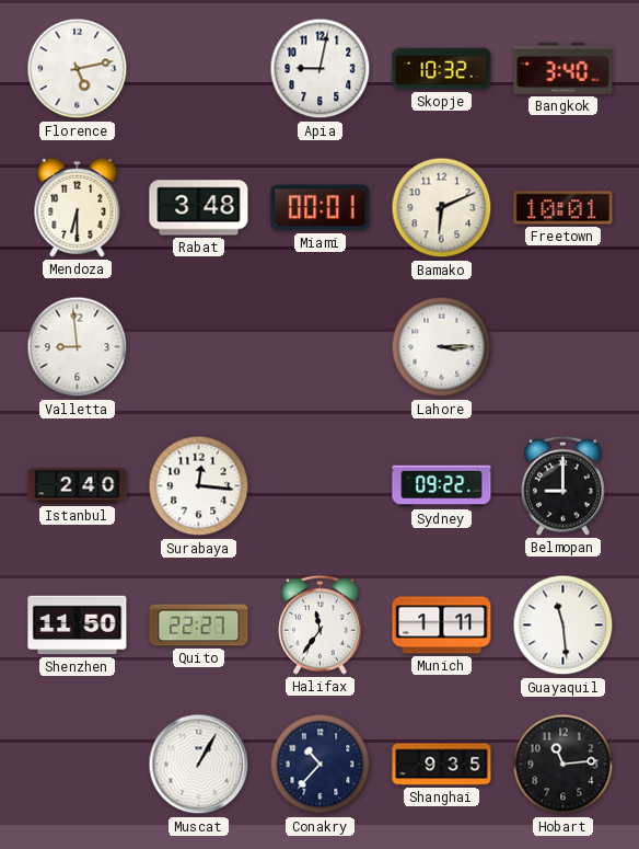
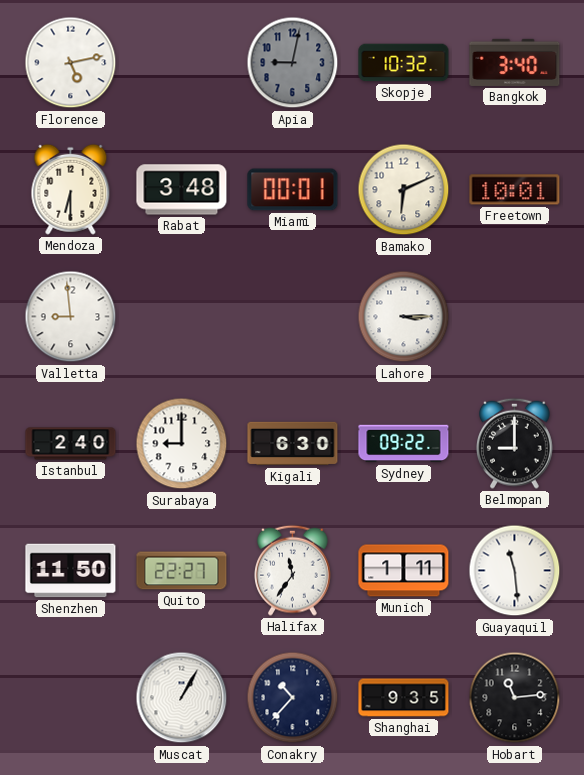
Apia dial: white -> grey
Surabaya: 12:16 -> 9:00
Kigali: none -> 6:30
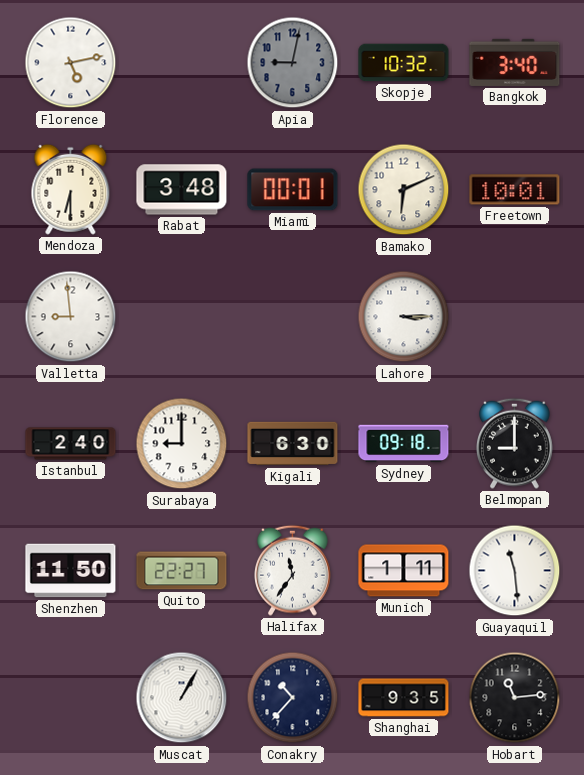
Sydney: 09:22 -> 09:18
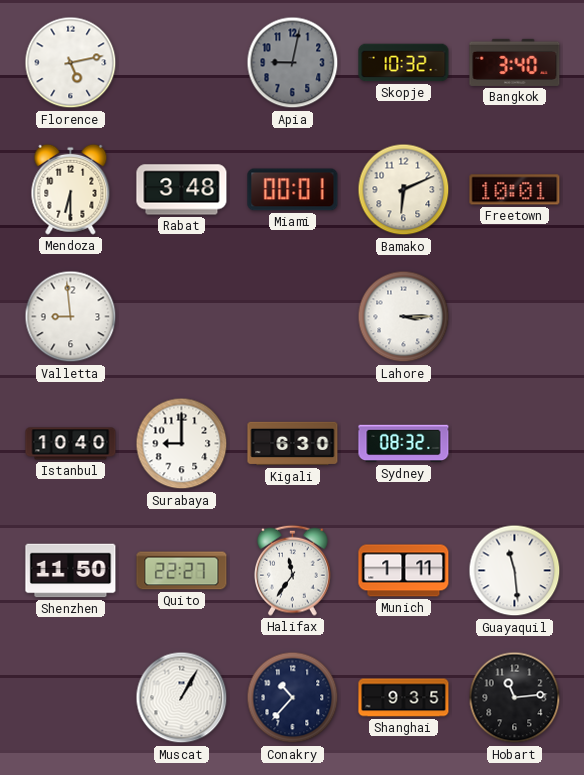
Istanbul: 2:40 -> 10:40
Sydney: 09:18 -> 08:32
Belmopan: 9:00 -> none
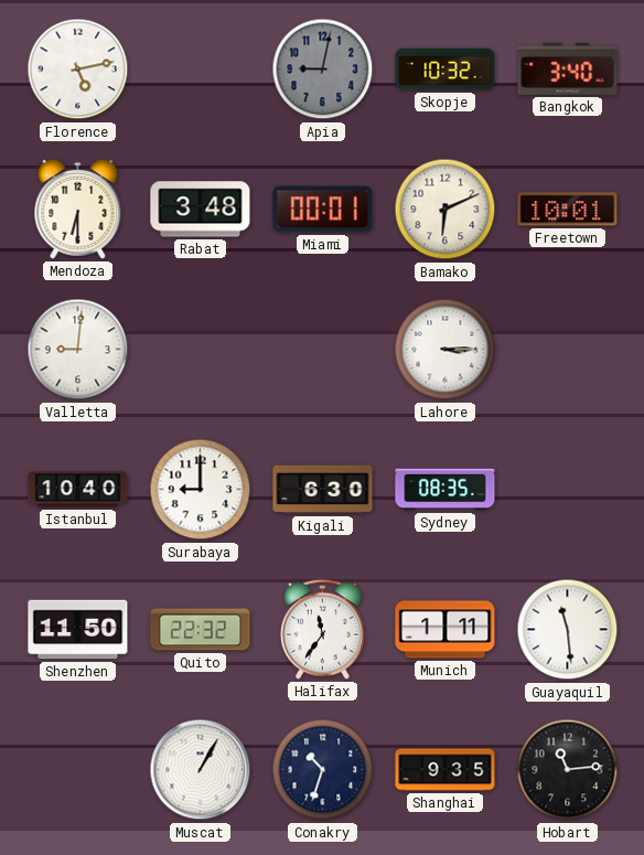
Valletta: 8:59 -> 9:01
Sydney: 08:32 -> 08:35
Quito: 22:27 -> 22:32
Conakry: 10:37 -> 10:33
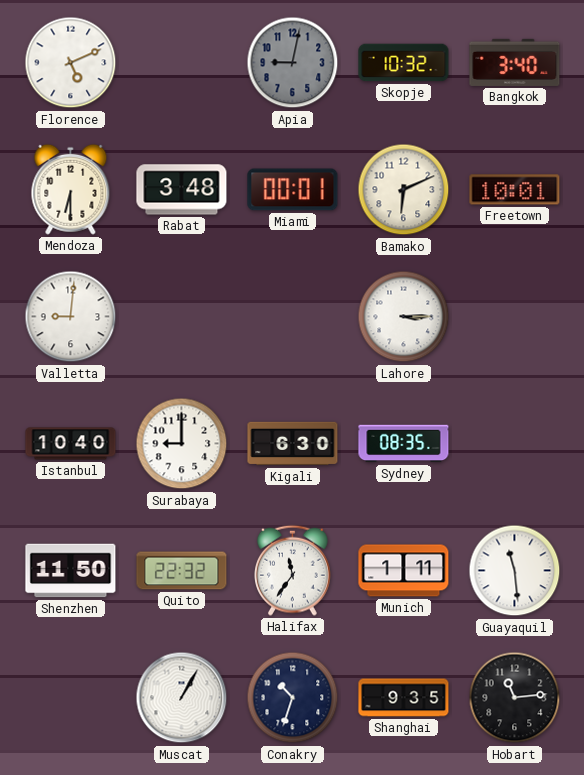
Florence: 5:13 -> 5:11
